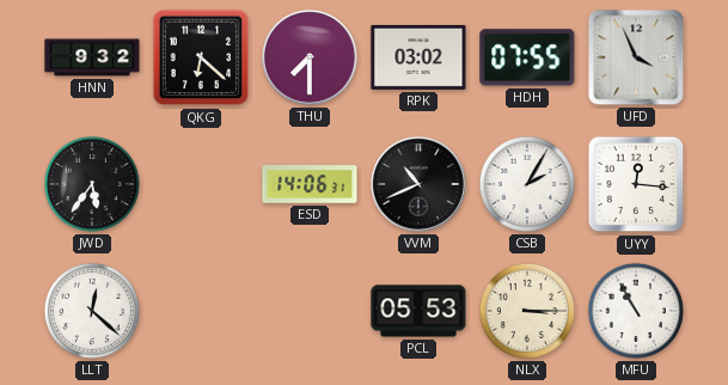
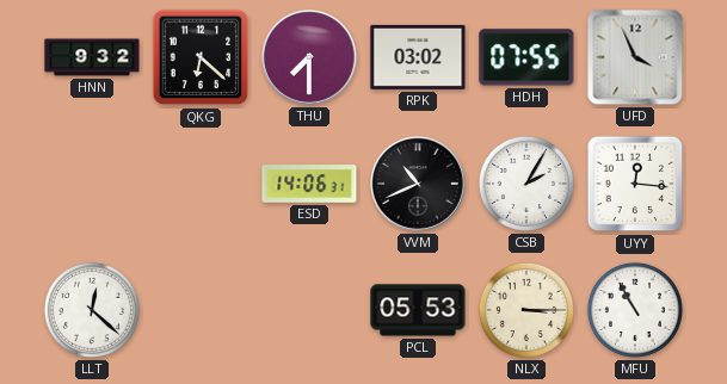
JWD: 5:36 -> none
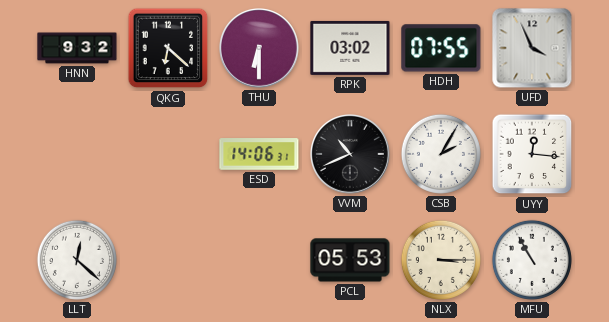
THU: 7:30 -> 6:30
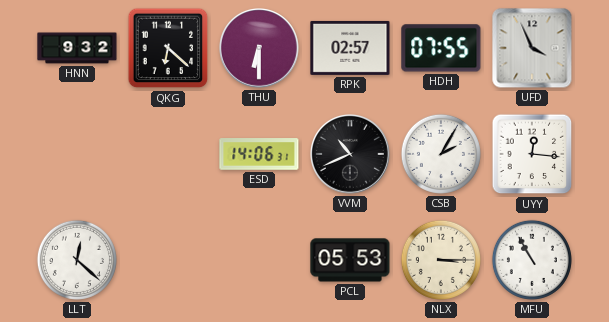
RPK: 03:02 -> 02:57
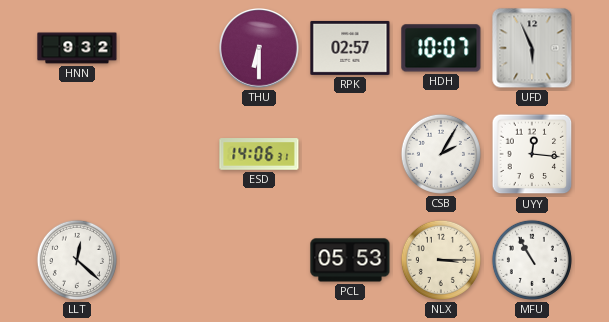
QKG: 6:22 -> none
HDH: 07:55 -> 10:07
UFD: 3:56 -> 5:56
VVM: 10:41 -> none
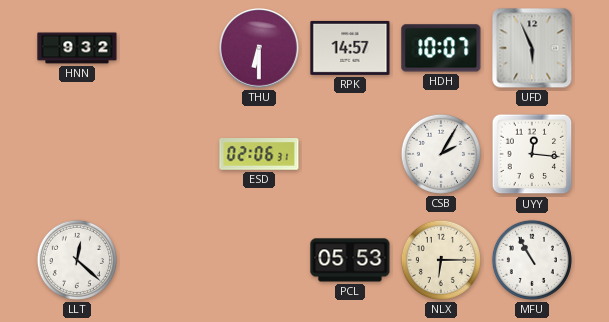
RPK: 02:57 -> 14:57
ESD: 14:06 -> 02:06
NLX: 3:15 -> 6:15
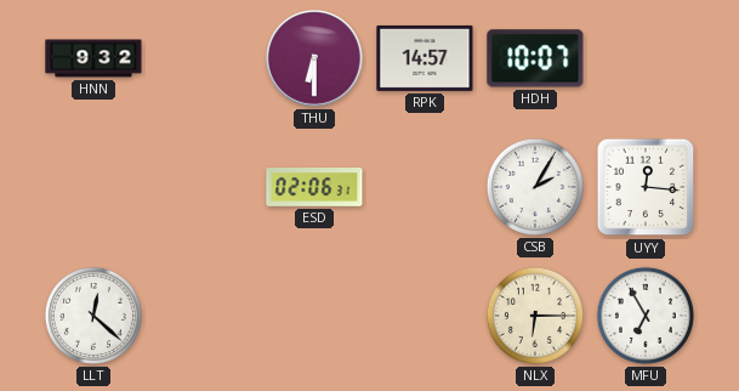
UFD: 5:56 -> none
PCL: 05:53 -> none
MFU: 10:55 -> 6:55
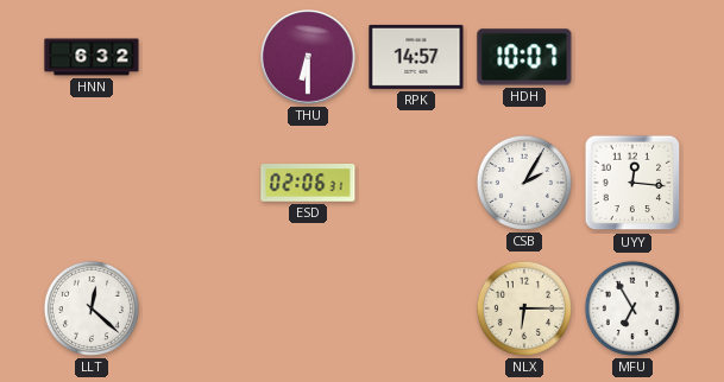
HNN: 9:32 -> 6:32
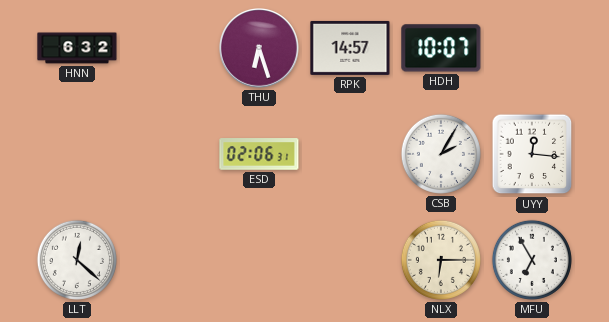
THU: 6:30 -> 6:27
